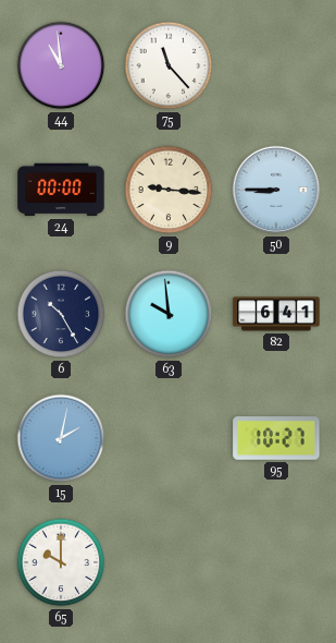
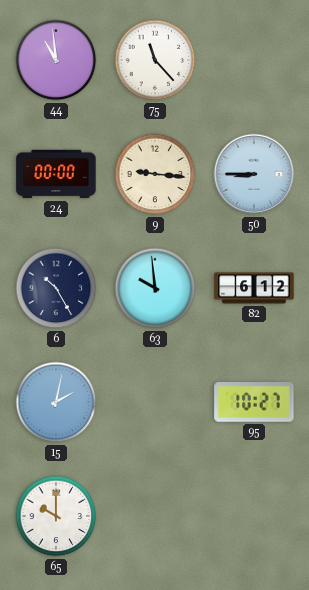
82: 6:41 -> 6:12
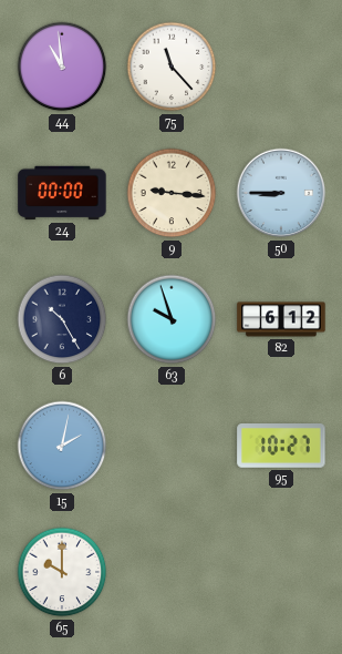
63: 9:59 -> 9:57
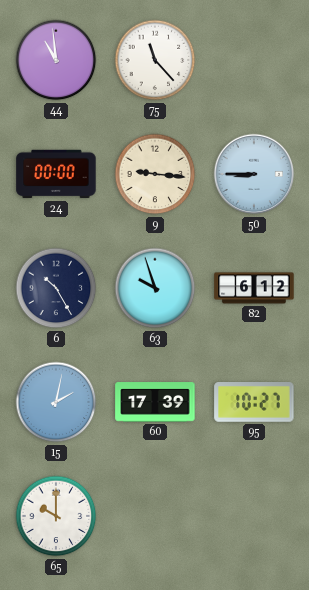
60: none -> 17:39
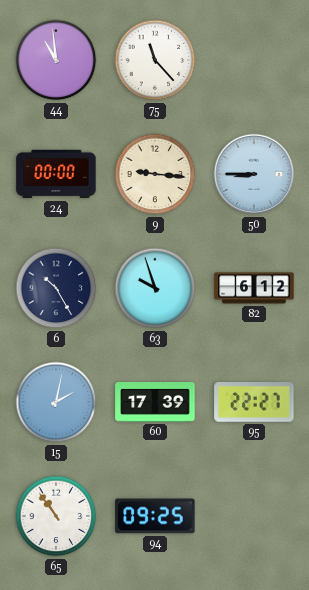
95: 10:27 -> 22:27
65: 10:00 -> 10:54
94: none -> 09:25
